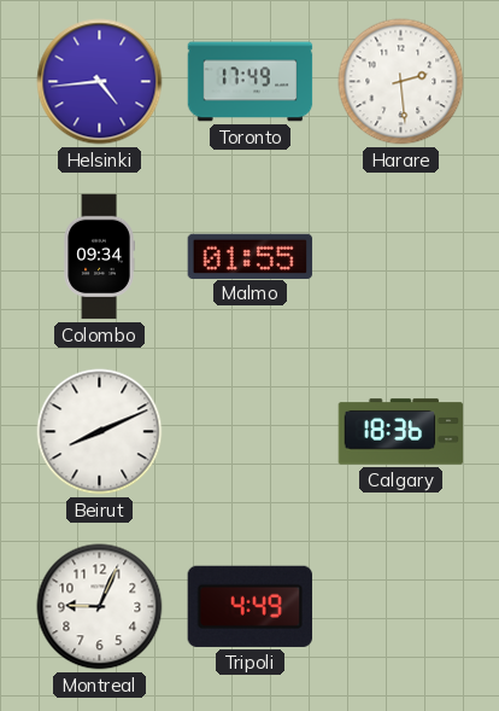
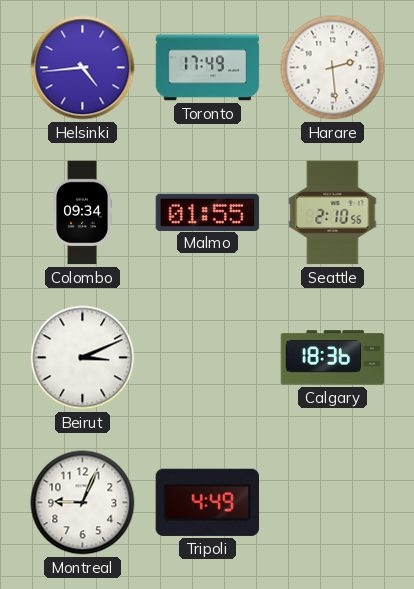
Seattle: none -> 2:10
Beirut: 8:11 -> 3:11
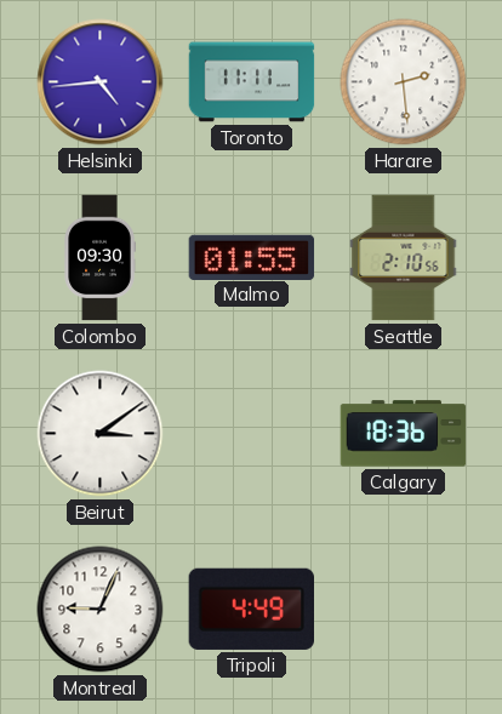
Toronto: 17:49 -> 11:11
Colombo: 09:34 -> 09:30
Beirut: 3:11 -> 3:09
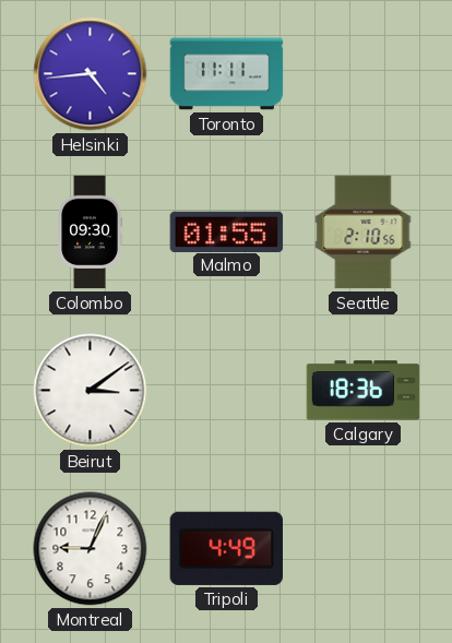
Harare: 2:29 -> none
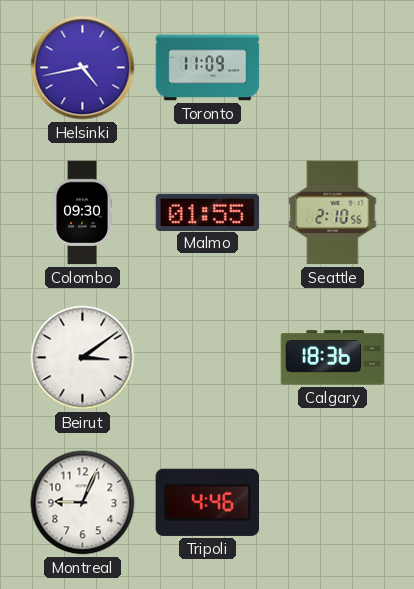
Helsinki: 4:44 -> 4:43
Toronto: 11:11 -> 11:09
Tripoli: 4:49 -> 4:46
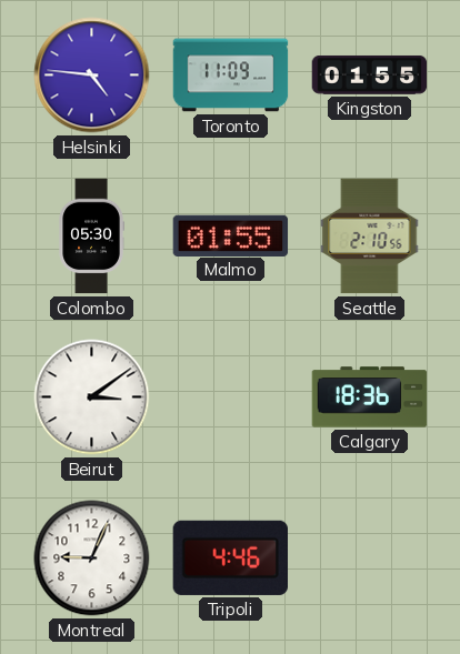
Helsinki: 4:43 -> 4:46
Kingston: none -> 01:55
Colombo: 09:30 -> 05:30
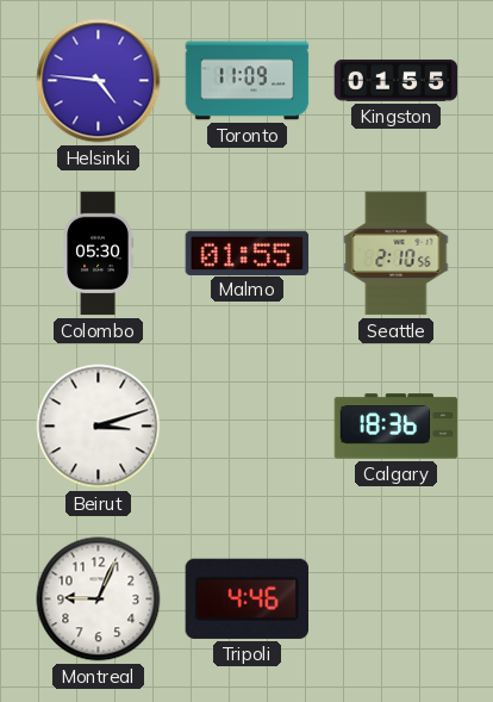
Beirut: 3:09 -> 3:12
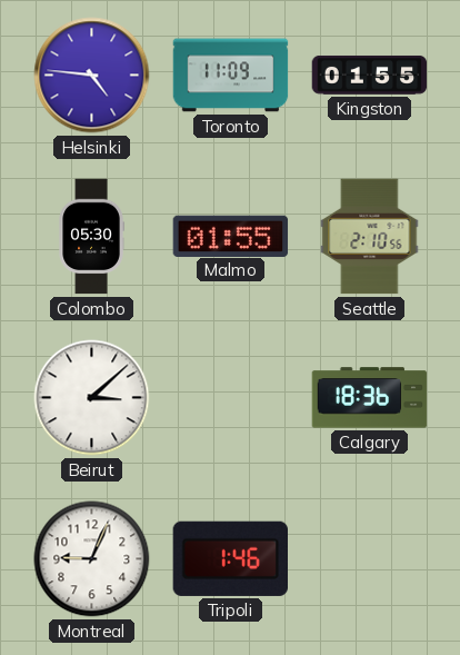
Beirut: 3:12 -> 3:08
Tripoli: 4:46 -> 1:46
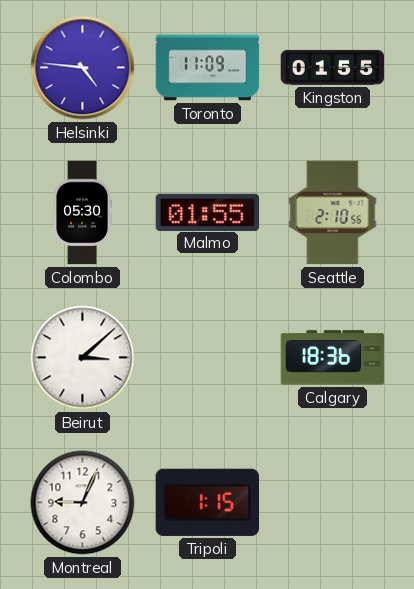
Tripoli: 1:46 -> 1:15
